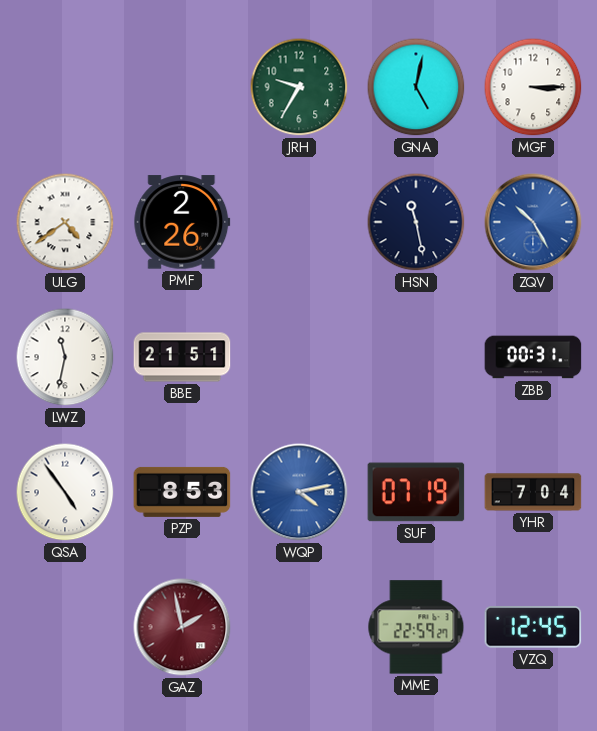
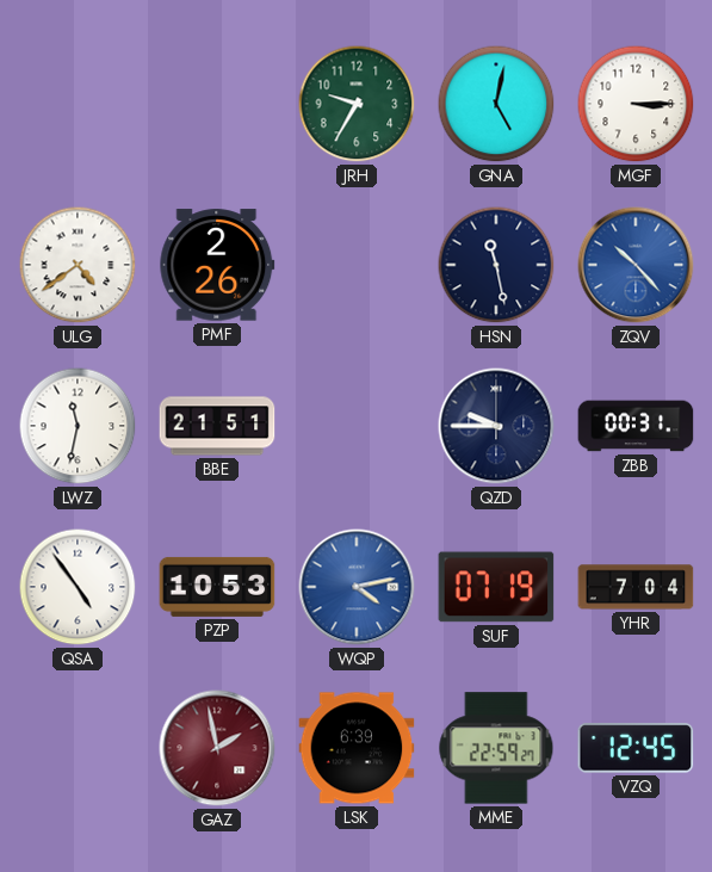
ZQV: 10:25 -> 10:23
QZD: none -> 9:45
PZP: 8:53 -> 10:53
LSK: none -> 6:39
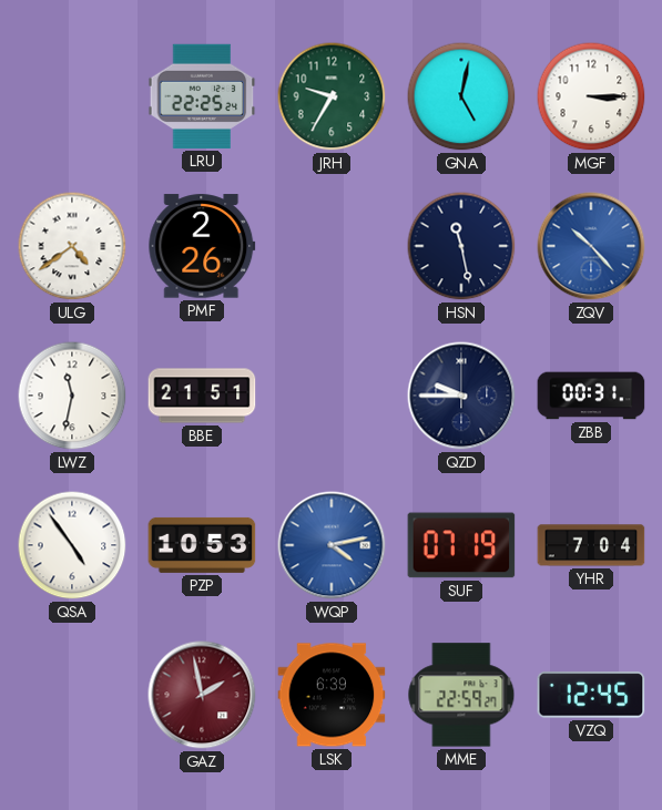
LRU: none -> 22:25
